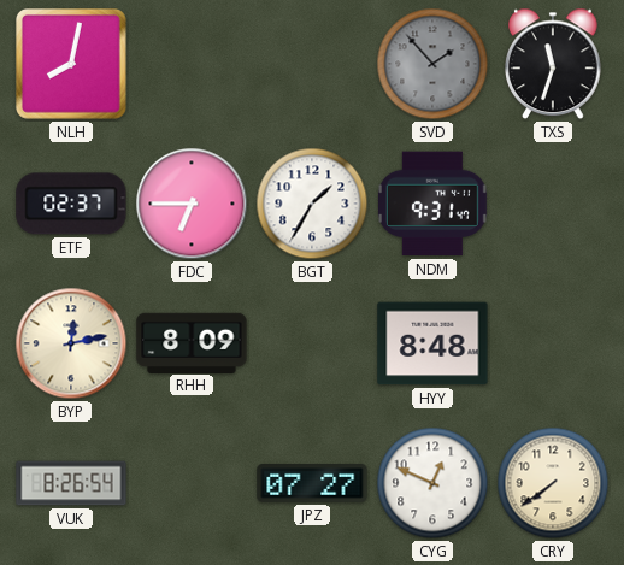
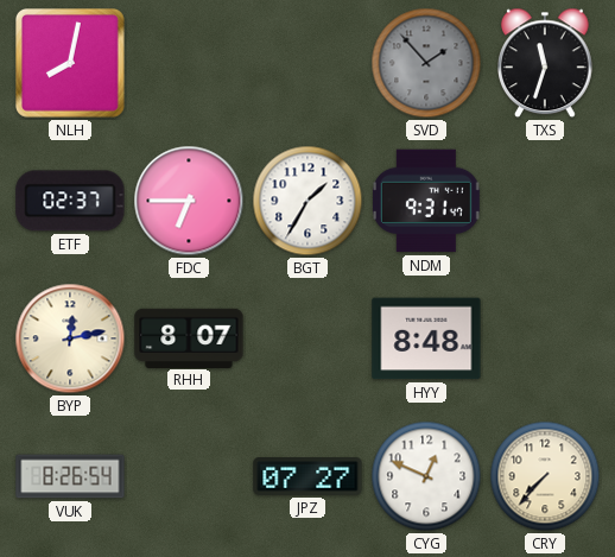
RHH: 8:09 -> 8:07
CRY: 7:39 -> 7:37
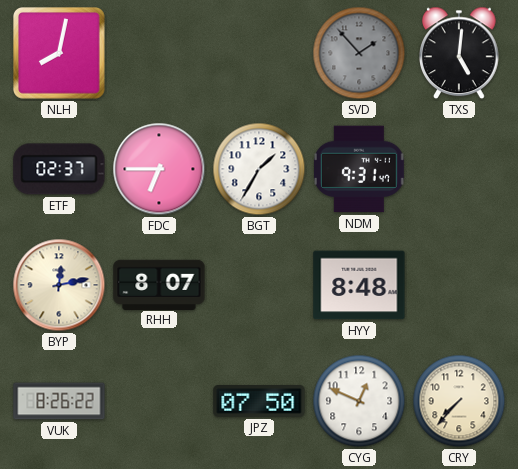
TXS: 11:33 -> 5:01
VUK: 8:26:54 -> 8:26:22
JPZ: 07:27 -> 07:50
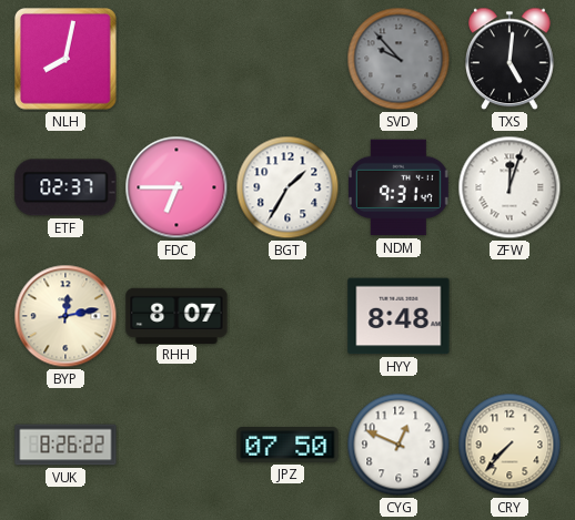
SVD: 1:53 -> 9:53
ZFW: none -> 12:03
